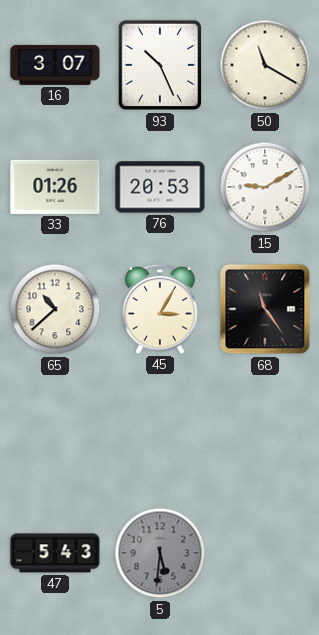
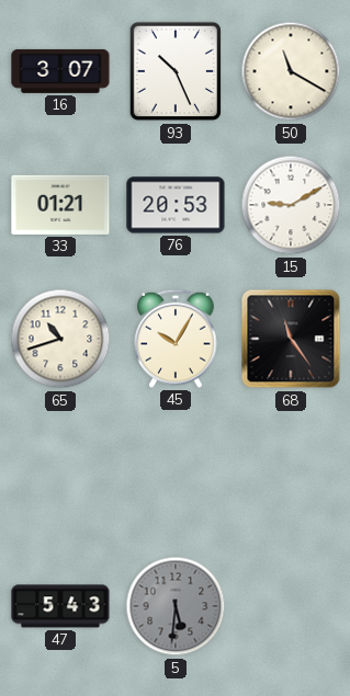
33: 01:26 -> 01:21
65: 10:38 -> 10:42
45: 3:05 -> 10:05
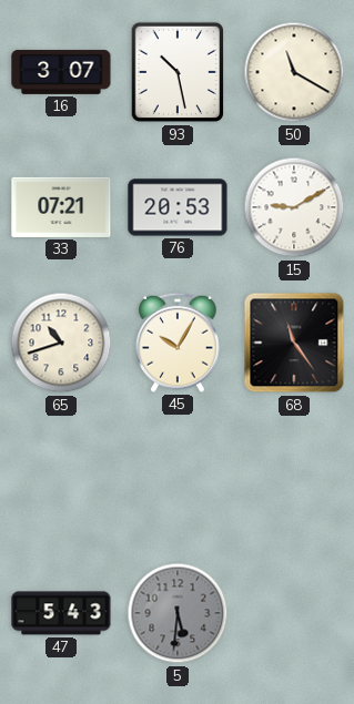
93: 10:26 -> 10:28
33: 01:21 -> 07:21
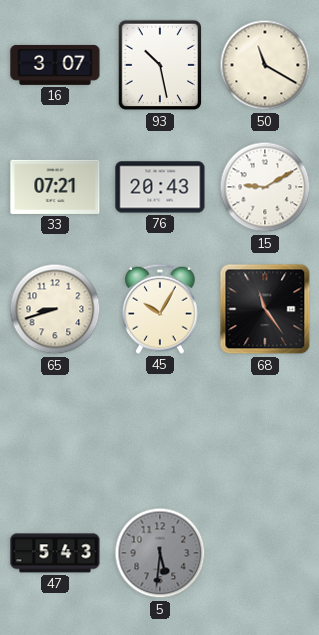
76: 20:53 -> 20:43
65: 10:42 -> 8:42
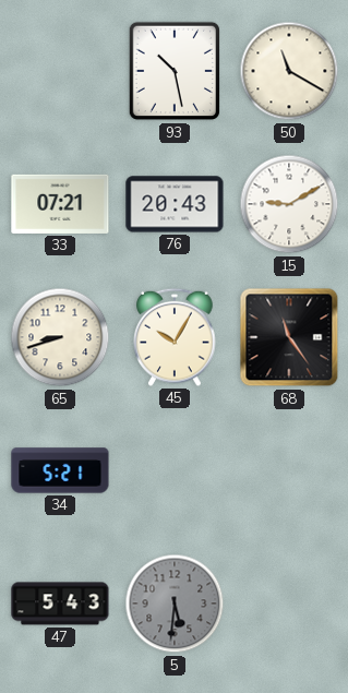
16: 3:07 -> none
34: none -> 5:21
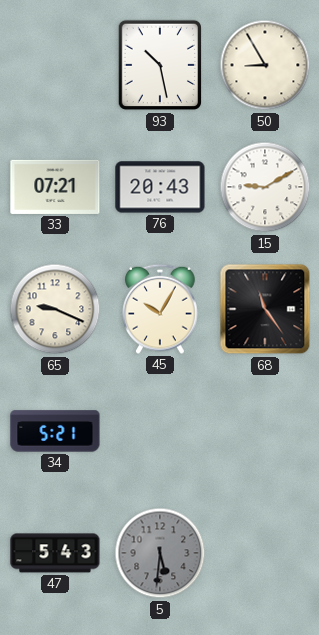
50: 11:20 -> 8:55
65: 8:42 -> 9:19
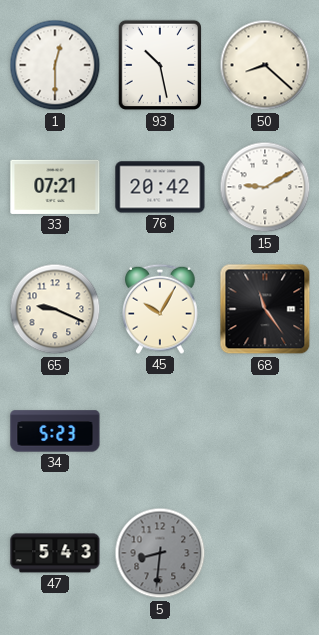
1: none -> 12:30
50: 8:55 -> 8:22
76: 20:43 -> 20:42
34: 5:21 -> 5:23
5: 5:31 -> 8:31
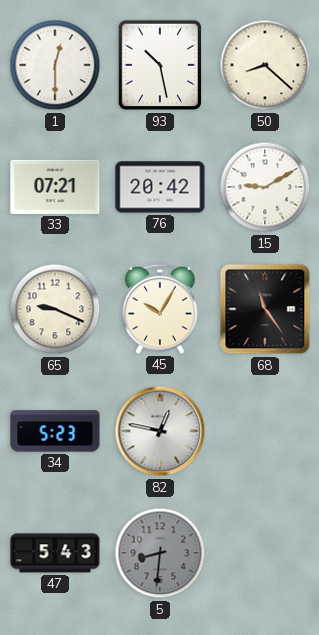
82: none -> 12:47
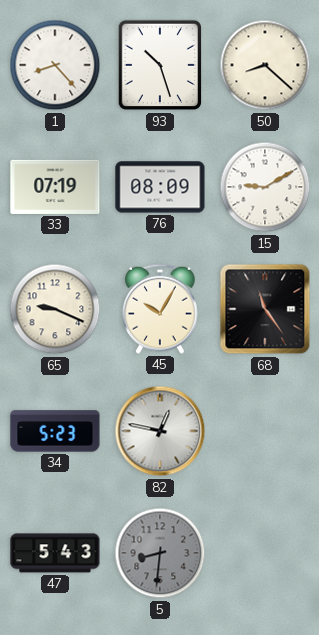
1: 12:30 -> 8:23
93: 10:28 -> 10:27
33: 07:21 -> 07:19
76: 20:42 -> 08:09
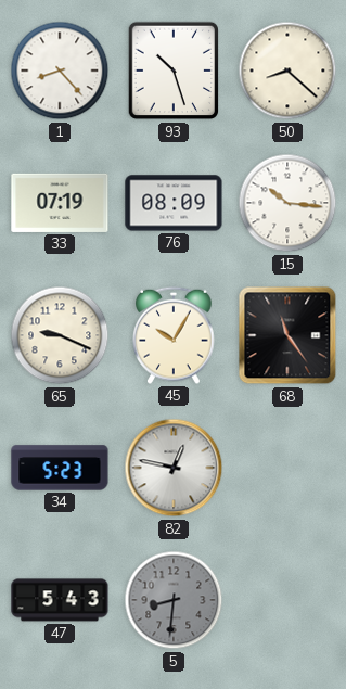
15: 9:10 -> 10:16
